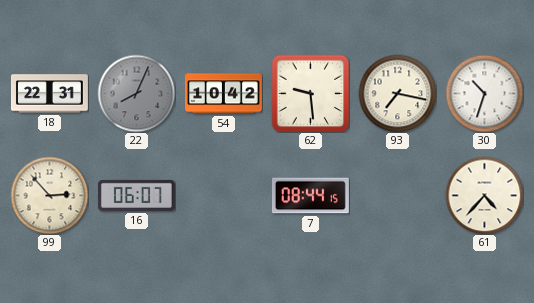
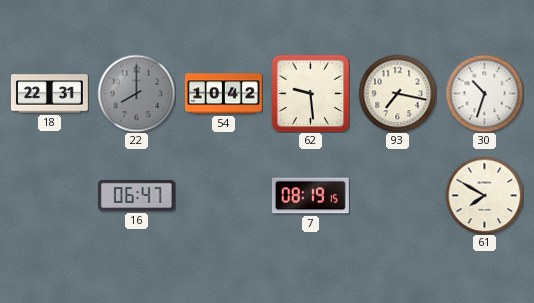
22: 8:04 -> 8:00
99: 2:53 -> none
16: 06:07 -> 06:47
7: 08:44 -> 08:19
61: 4:37 -> 7:50
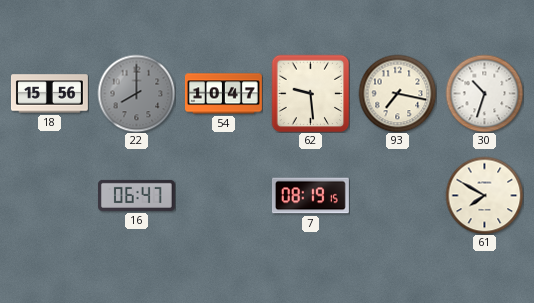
18: 22:31 -> 15:56
54: 10:42 -> 10:47
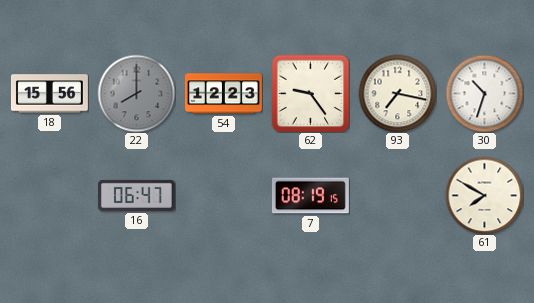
54: 10:47 -> 12:23
62: 9:29 -> 9:24
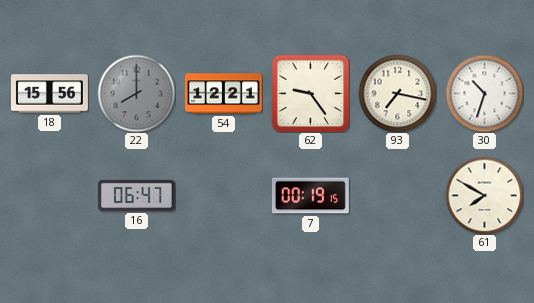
54: 12:23 -> 12:21
7: 08:19 -> 00:19
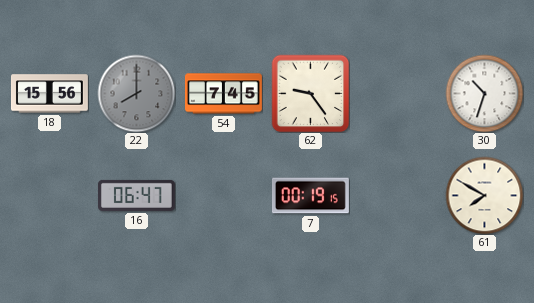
54: 12:21 -> 7:45
93: 7:17 -> none
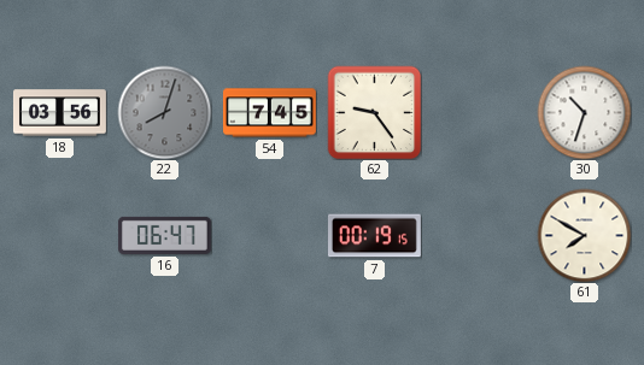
18: 15:56 -> 03:56
22: 8:00 -> 8:03
